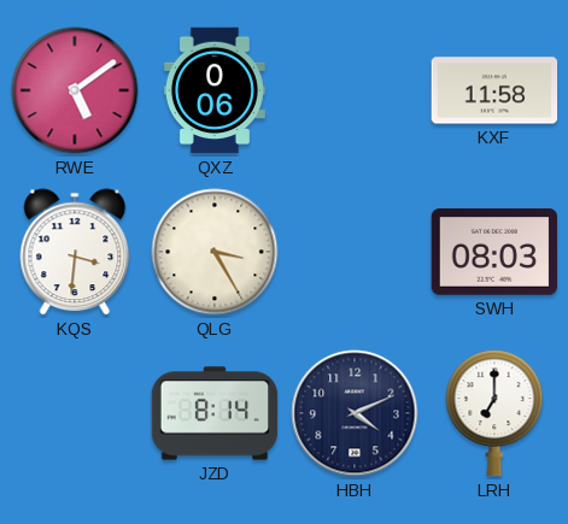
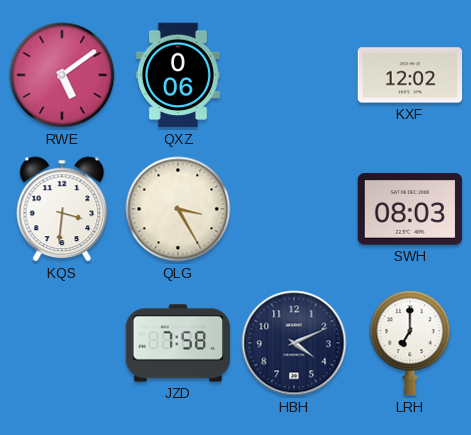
KXF: 11:58 -> 12:02
JZD: 8:14 -> 7:58
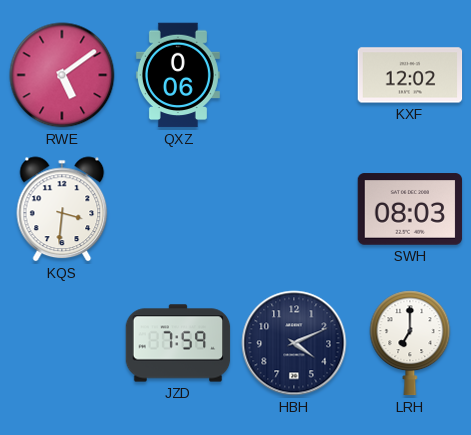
QLG: 3:25 -> none
JZD: 7:58 -> 7:59
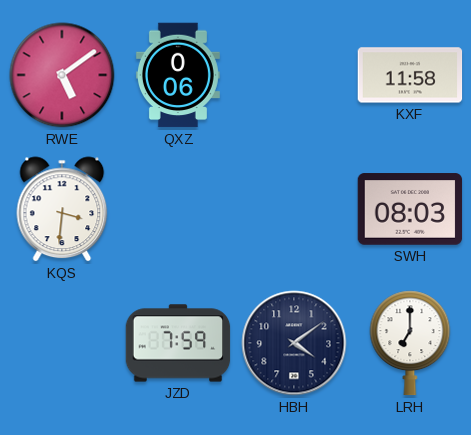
KXF: 12:02 -> 11:58
HBH: 4:11 -> 4:09
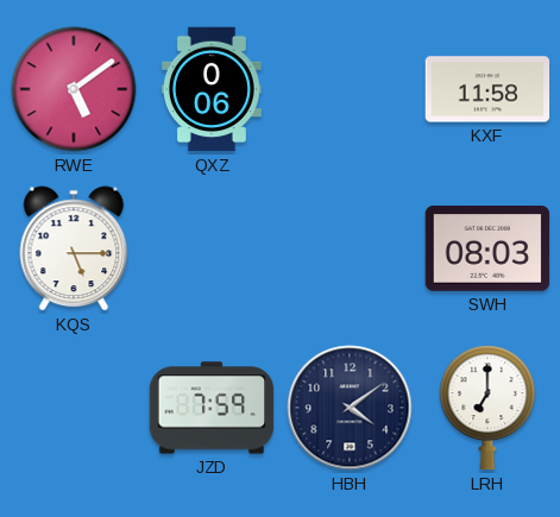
KQS: 3:31 -> 5:15
